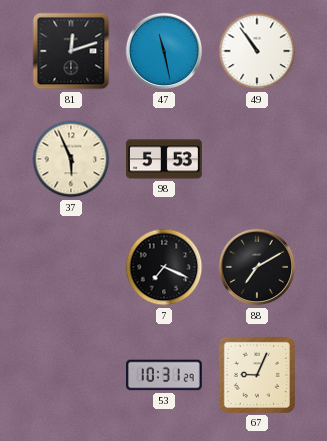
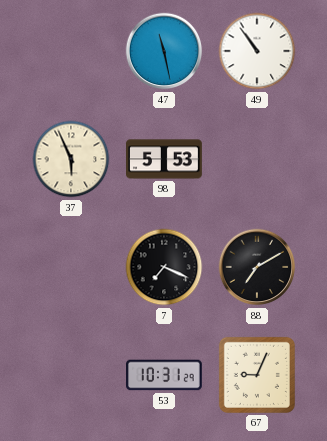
81: 12:12 -> none
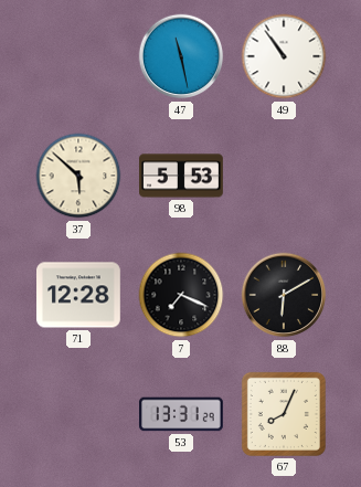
37: 5:56 -> 5:52
71: none -> 12:28
88: 7:10 -> 6:10
53: 10:31 -> 13:31
67: 9:04 -> 8:04
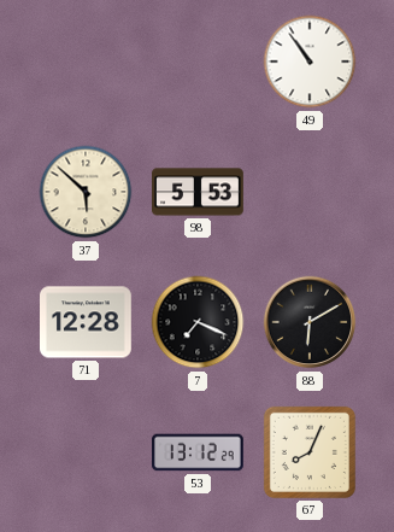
47: 11:28 -> none
53: 13:31 -> 13:12
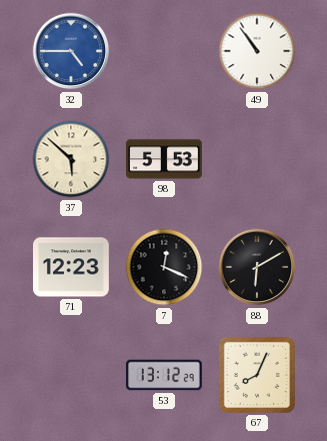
32: none -> 4:45
71: 12:28 -> 12:23
7: 7:19 -> 12:19
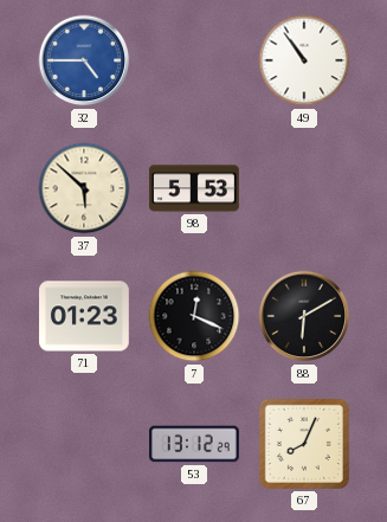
71: 12:23 -> 01:23
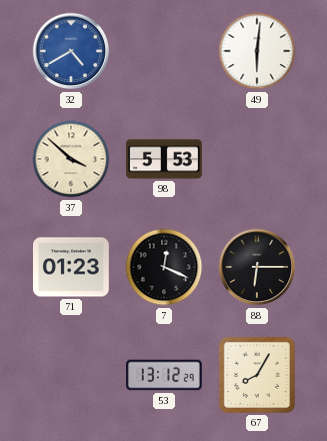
32: 4:45 -> 4:40
49: 10:54 -> 6:01
37: 5:52 -> 3:52
88: 6:10 -> 6:15
67: 8:04 -> 8:05
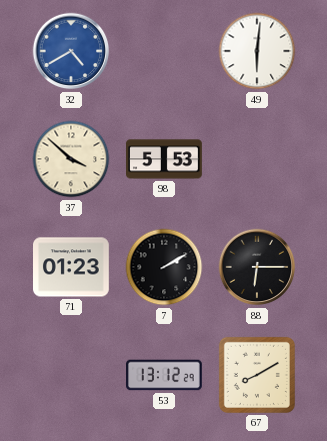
7: 12:19 -> 2:10
67: 8:05 -> 8:10
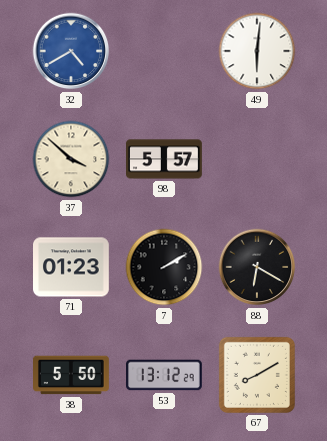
98: 5:53 -> 5:57
88: 6:15 -> 6:20
38: none -> 5:50
